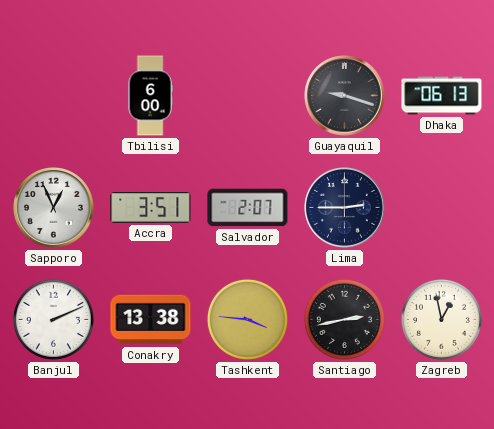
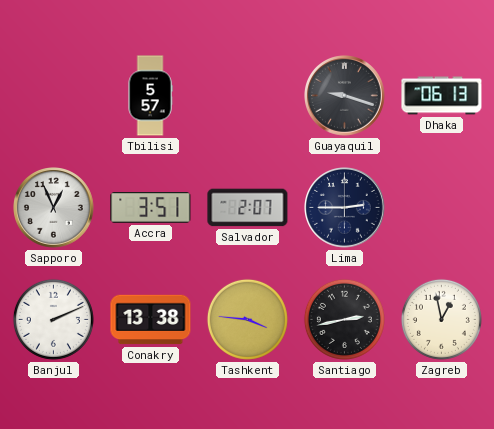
Tbilisi: 6:00 -> 5:57
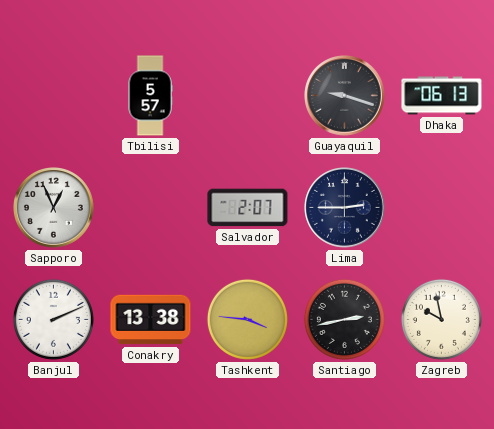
Accra: 3:51 -> none
Zagreb: 12:58 -> 9:58
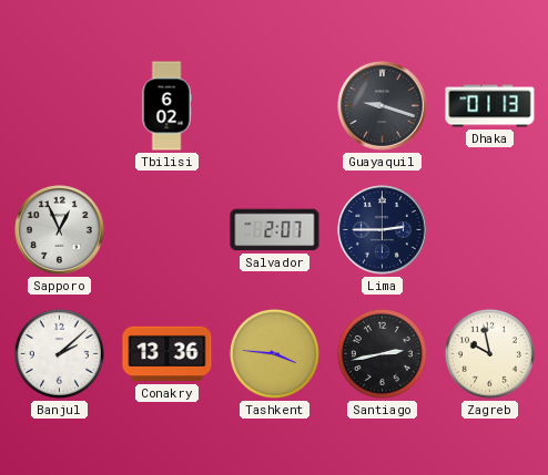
Tbilisi: 5:57 -> 6:02
Dhaka: 06:13 -> 01:13
Banjul: 2:11 -> 2:08
Conakry: 13:38 -> 13:36
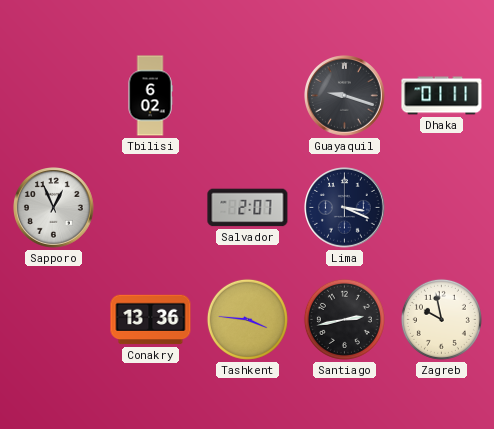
Dhaka: 01:13 -> 01:11
Lima: 2:45 -> 3:19
Banjul: 2:08 -> none
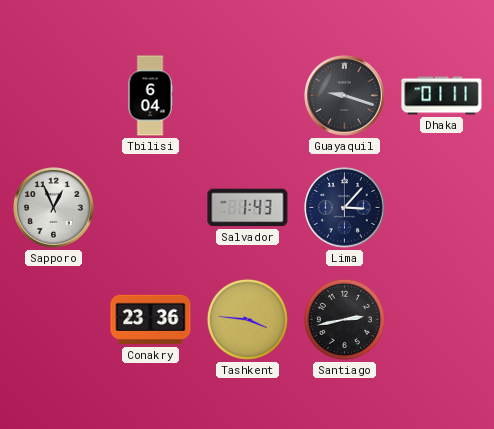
Tbilisi: 6:02 -> 6:04
Salvador: 2:07 -> 1:43
Lima: 3:19 -> 3:07
Conakry: 13:36 -> 23:36
Zagreb: 9:58 -> none
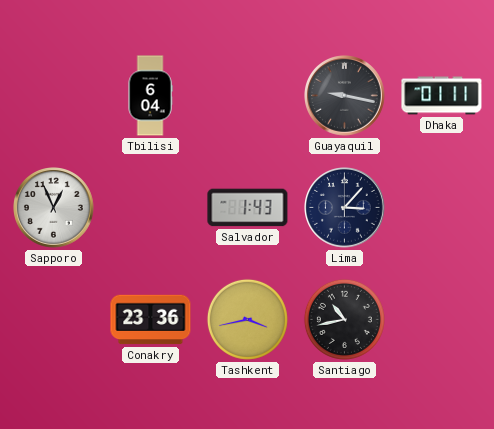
Guayaquil: 9:18 -> 9:17
Tashkent: 3:46 -> 3:43
Santiago: 2:43 -> 10:43
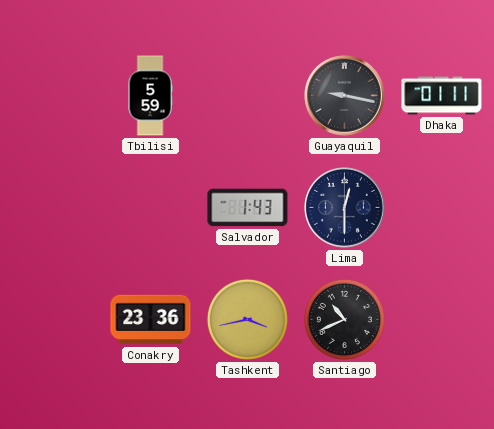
Tbilisi: 6:04 -> 5:59
Sapporo: 12:56 -> none
Lima: 3:07 -> 12:30
Santiago: 10:43 -> 10:41
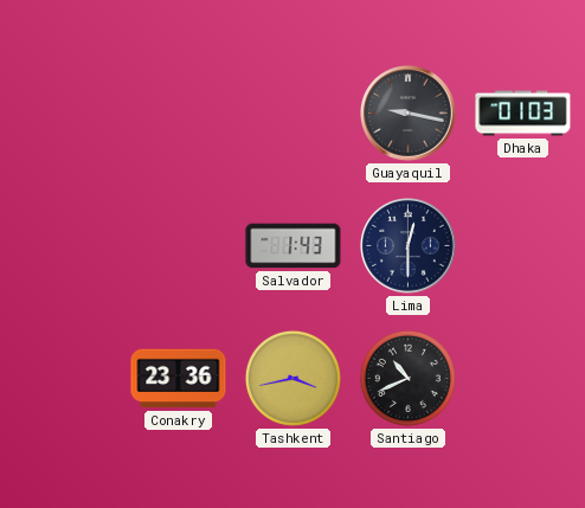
Tbilisi: 5:59 -> none
Dhaka: 01:11 -> 01:03
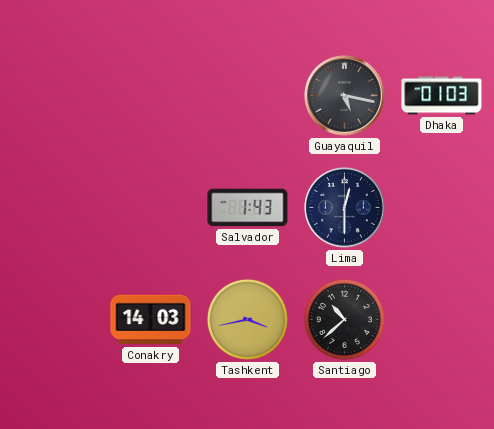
Guayaquil: 9:17 -> 5:17
Conakry: 23:36 -> 14:03
Santiago: 10:41 -> 10:38
